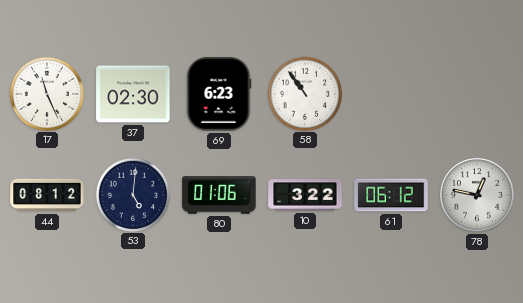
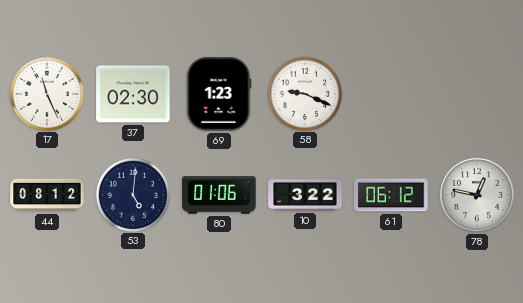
69: 6:23 -> 1:23
58: 10:54 -> 9:19
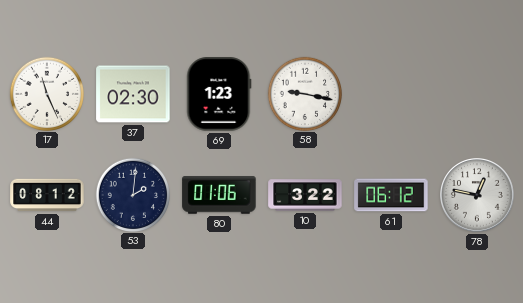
58: 9:19 -> 9:17
53: 5:01 -> 2:01
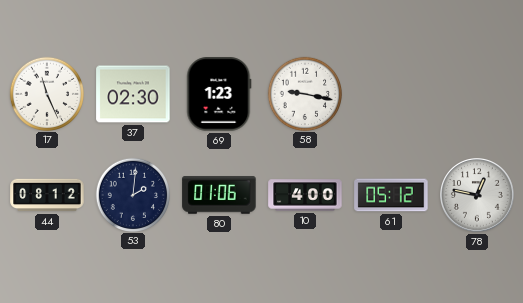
10: 3:22 -> 4:00
61: 06:12 -> 05:12
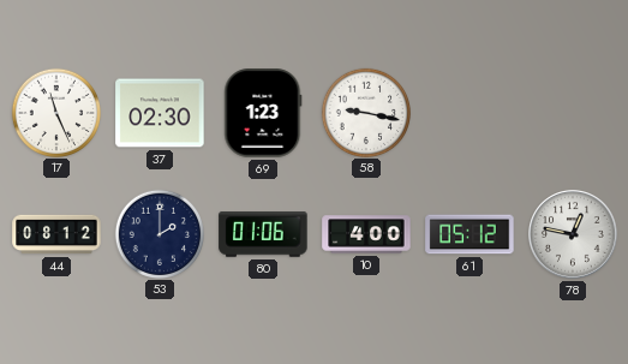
53: 2:01 -> 2:00
